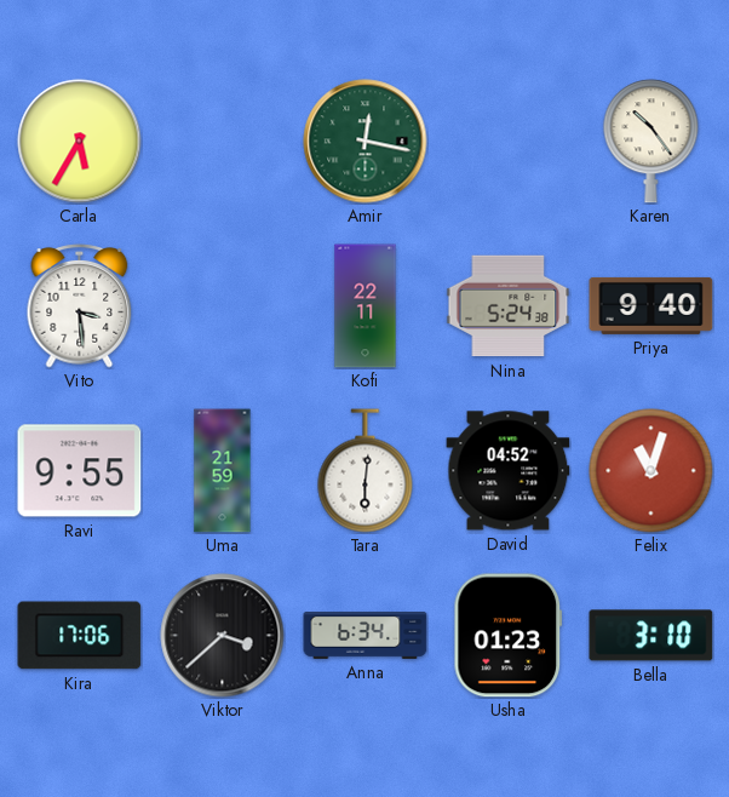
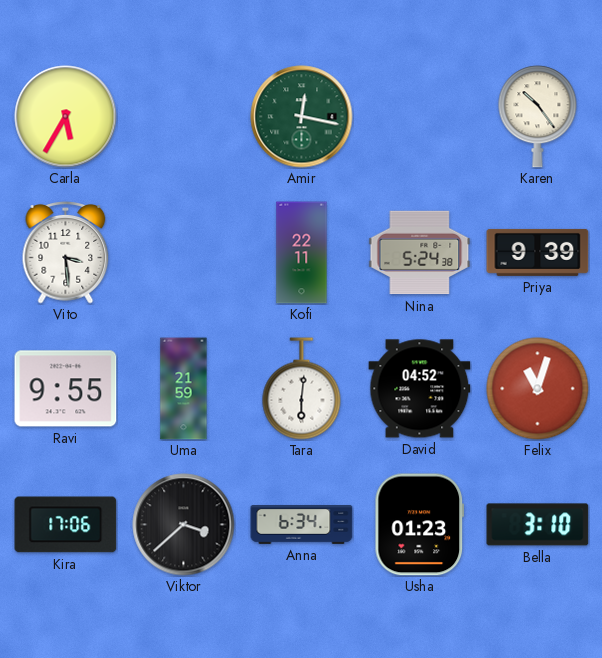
Priya: 9:40 -> 9:39
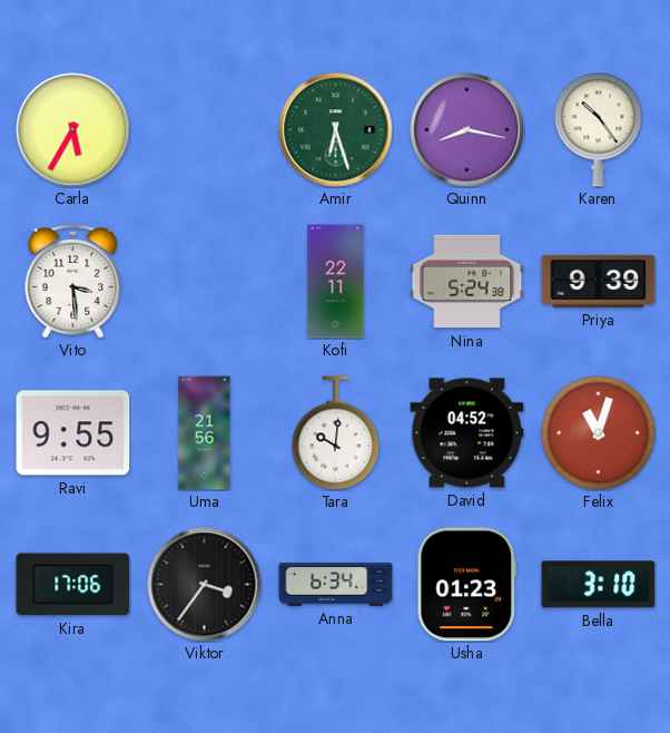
Amir: 12:17 -> 6:27
Quinn: none -> 8:17
Uma: 21:59 -> 21:56
Tara: 6:01 -> 10:01
Viktor: 3:38 -> 3:36
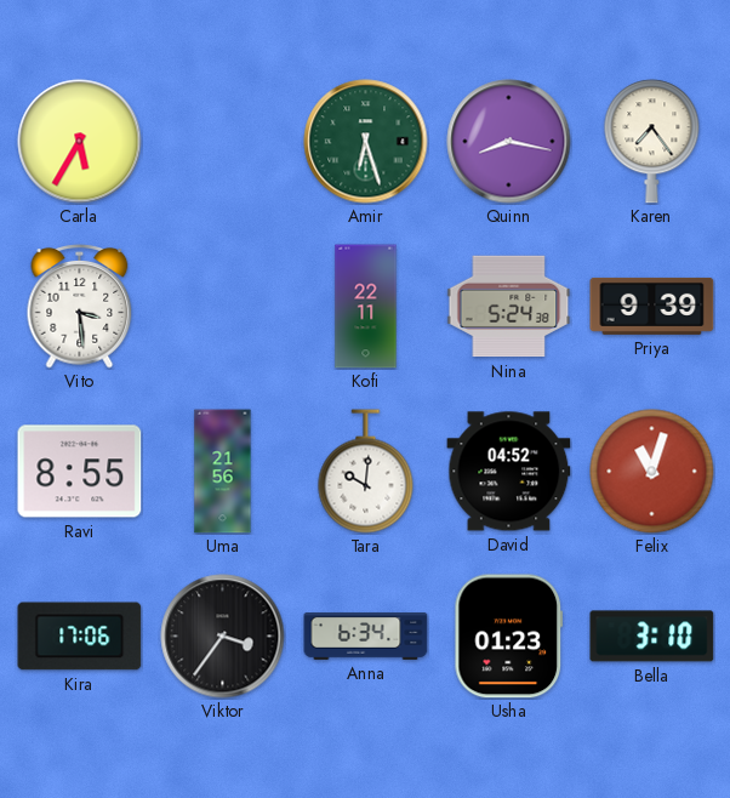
Karen: 10:24 -> 7:24
Ravi: 9:55 -> 8:55
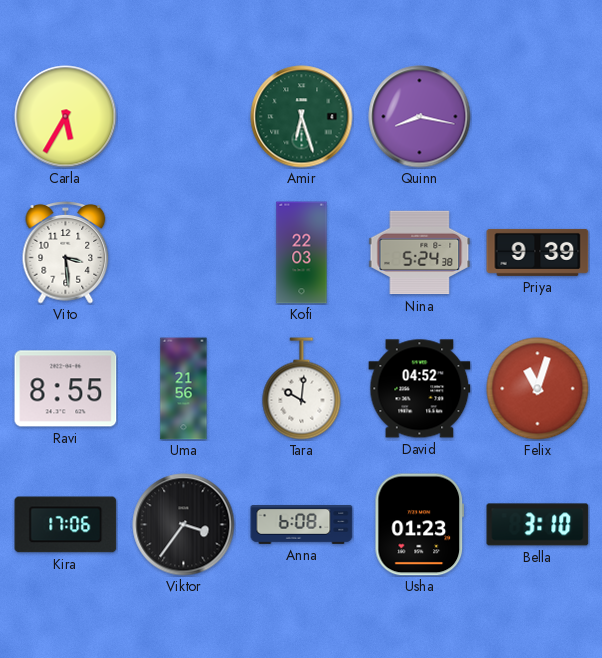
Karen: 7:24 -> none
Kofi: 22:11 -> 22:03
Anna: 6:34 -> 6:08
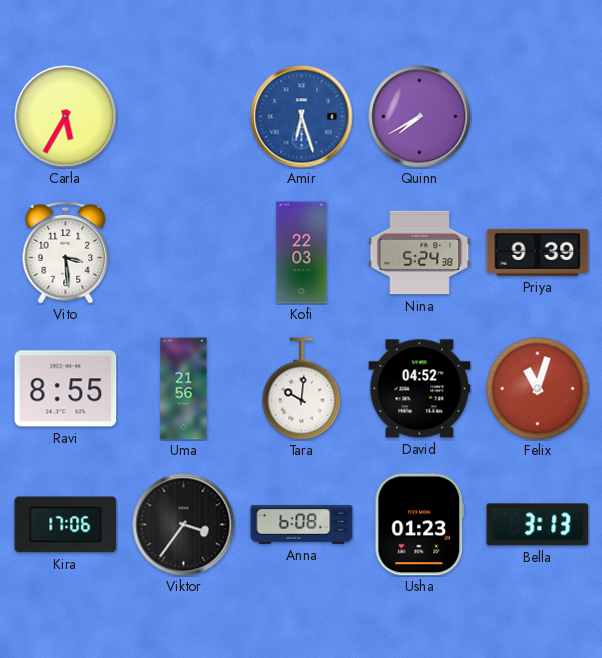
Amir dial: green -> blue
Quinn: 8:17 -> 7:40
Bella: 3:10 -> 3:13
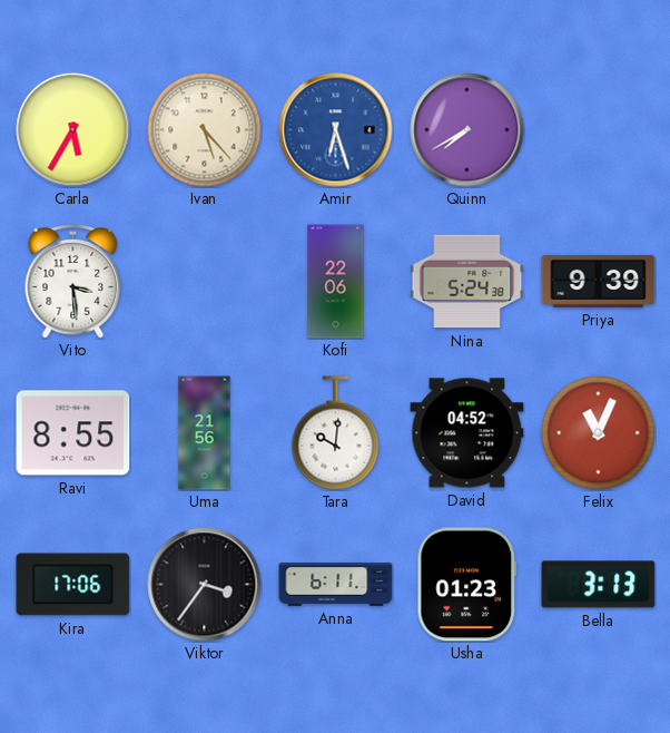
Ivan: none -> 5:23
Kofi: 22:03 -> 22:06
Felix: 11:03 -> 11:04
Anna: 6:08 -> 6:11
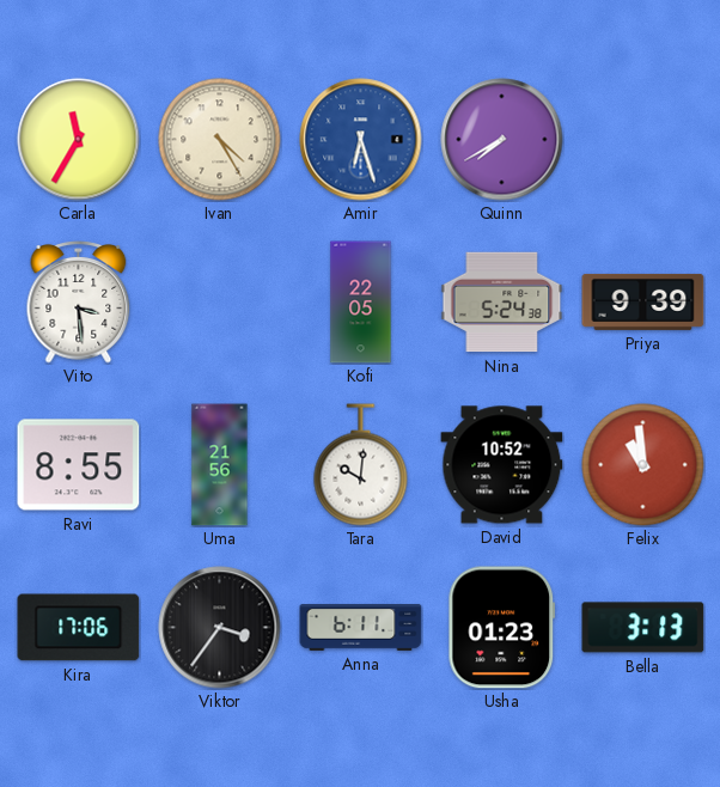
Carla: 5:35 -> 11:35
Ivan: 5:23 -> 4:25
Kofi: 22:06 -> 22:05
David: 04:52 -> 10:52
Felix: 11:04 -> 10:59
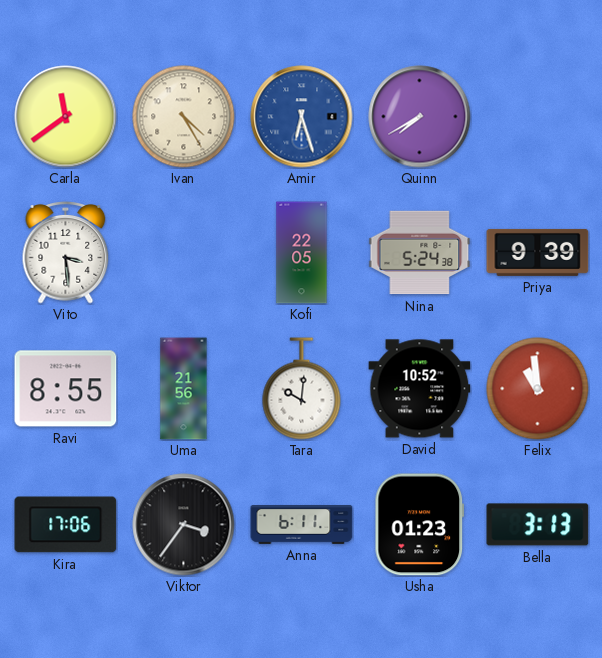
Carla: 11:35 -> 11:39
